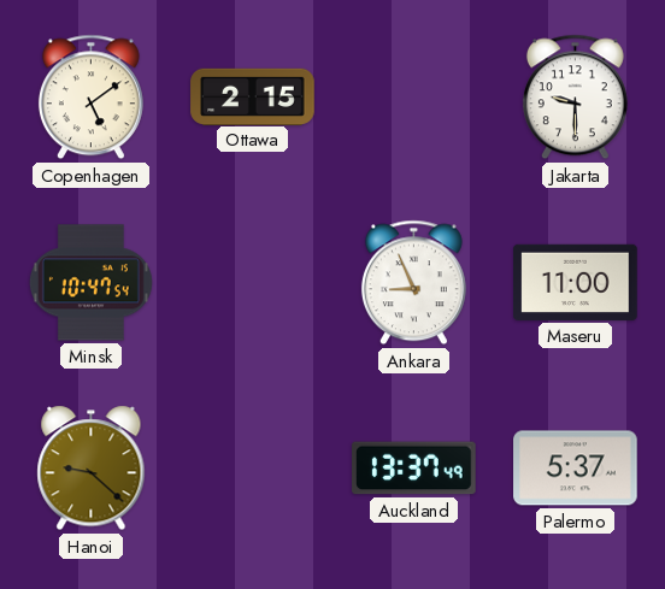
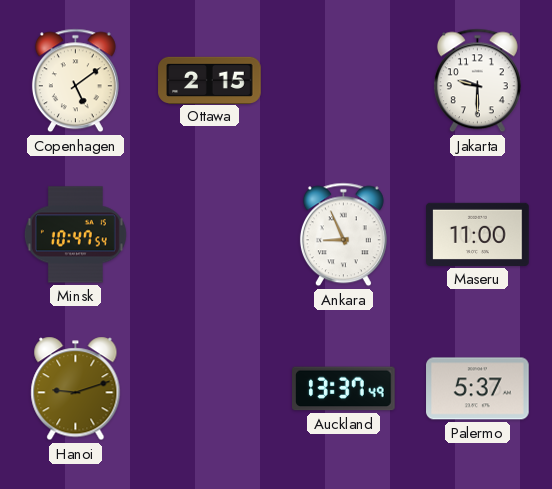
Hanoi: 9:22 -> 9:12
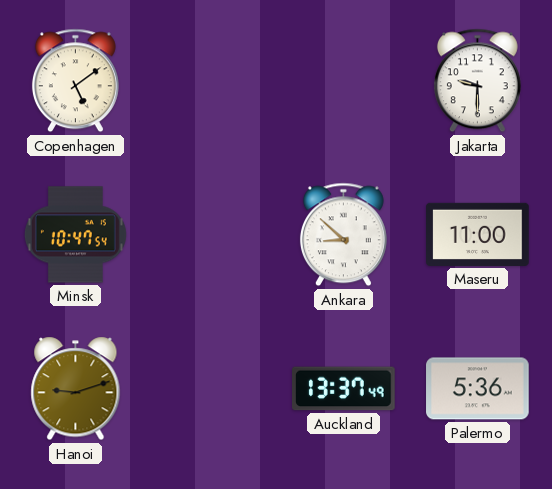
Ottawa: 2:15 -> none
Ankara: 8:56 -> 8:52
Palermo: 5:37 -> 5:36
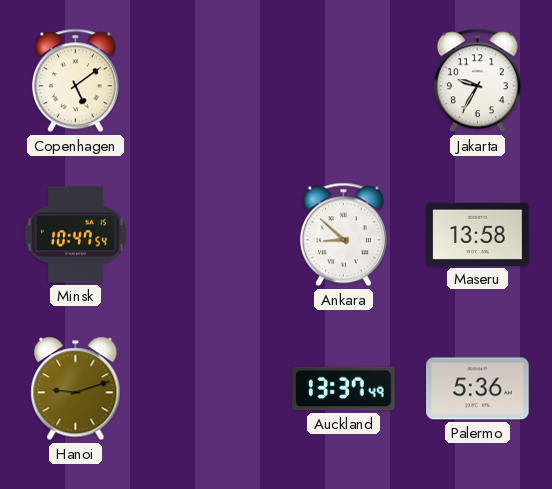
Jakarta: 9:30 -> 9:35
Maseru: 11:00 -> 13:58
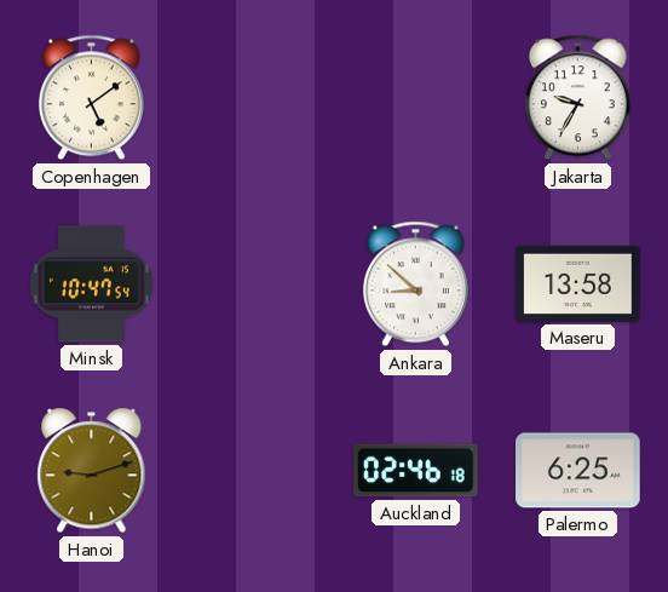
Auckland: 13:37 -> 02:46
Palermo: 5:36 -> 6:25
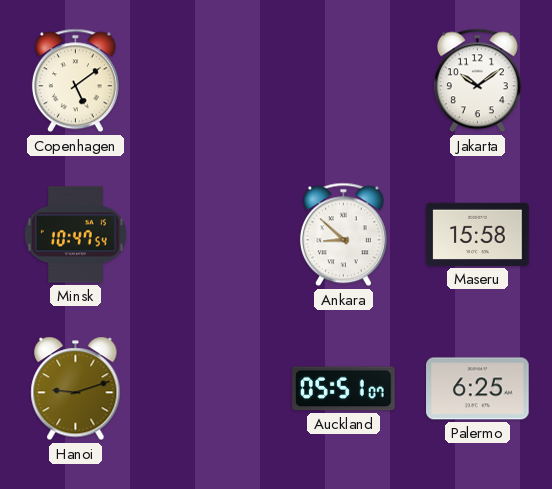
Jakarta: 9:35 -> 10:09
Maseru: 13:58 -> 15:58
Auckland: 02:46 -> 05:51
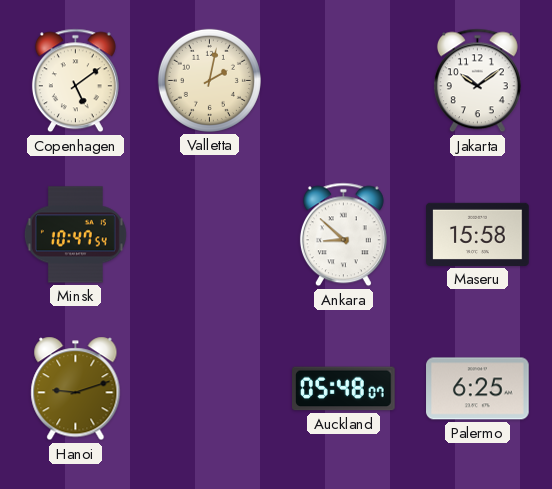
Valletta: none -> 2:02
Auckland: 05:51 -> 05:48
